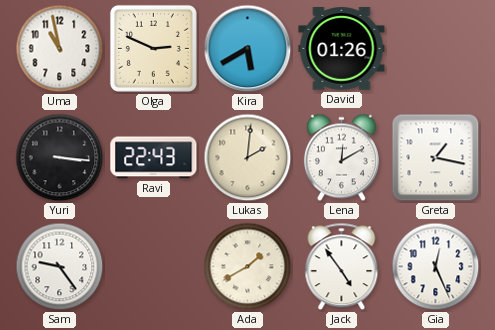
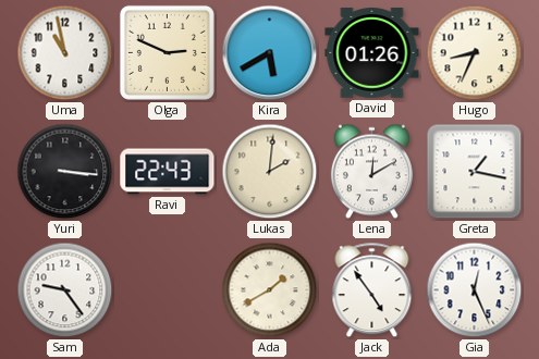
Hugo: none -> 8:34
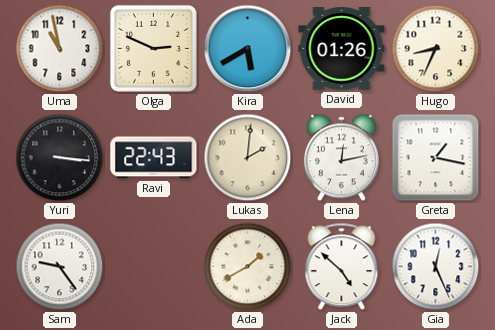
Lena: 12:10 -> 12:13
Jack: 4:54 -> 4:52
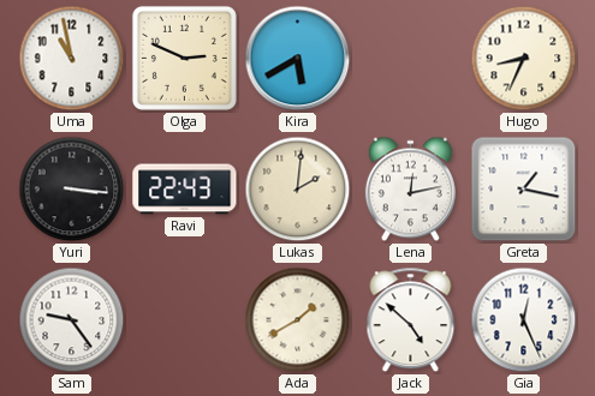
David: 01:26 -> none
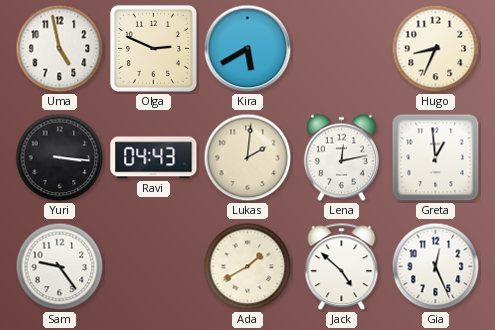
Uma: 10:58 -> 4:58
Ravi: 22:43 -> 04:43
Greta: 1:17 -> 12:59
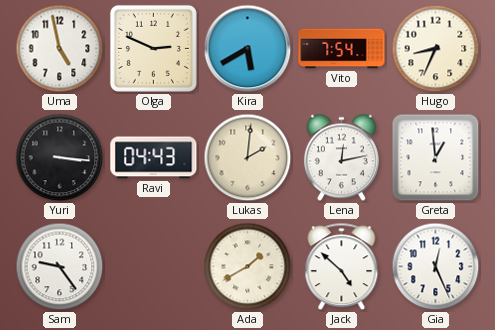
Vito: none -> 7:54
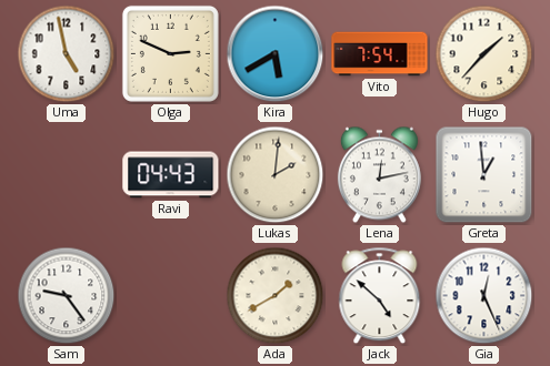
Hugo: 8:34 -> 1:37
Yuri: 3:16 -> none
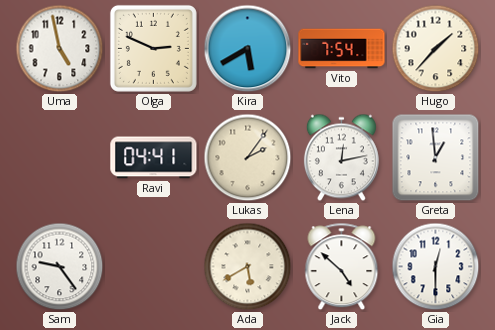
Ravi: 04:43 -> 04:41
Lukas: 2:01 -> 2:06
Ada: 1:40 -> 5:40
Gia: 12:26 -> 12:30
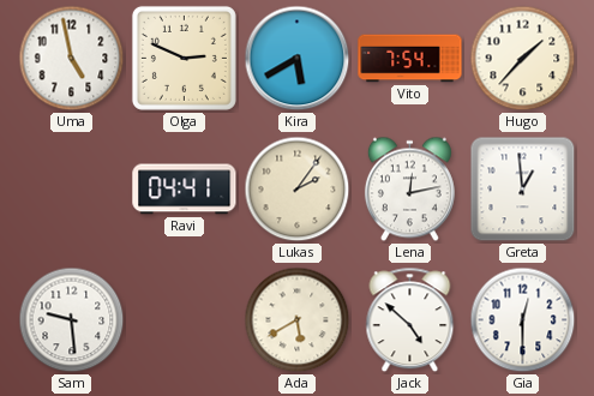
Sam: 9:24 -> 9:29
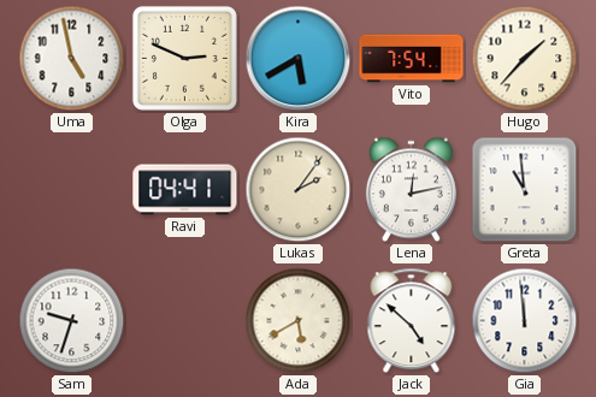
Greta: 12:59 -> 10:59
Sam: 9:29 -> 9:33
Gia: 12:30 -> 11:59
